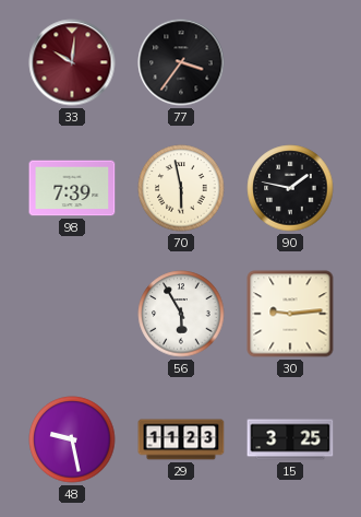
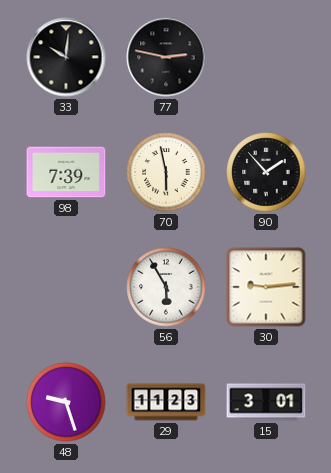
33 dial: burgundy -> black
77: 3:36 -> 2:47
90: 1:47 -> 1:53
48: 9:28 -> 9:27
15: 3:25 -> 3:01
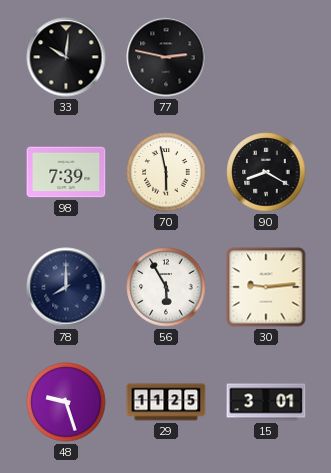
90: 1:53 -> 8:20
78: none -> 8:00
29: 11:23 -> 11:25
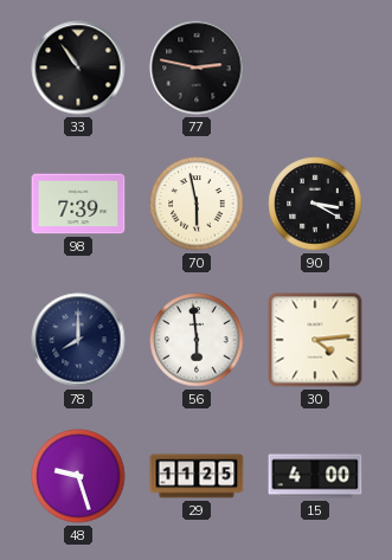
33: 10:01 -> 10:54
90: 8:20 -> 3:20
56: 5:55 -> 5:59
30: 9:14 -> 4:14
15: 3:01 -> 4:00
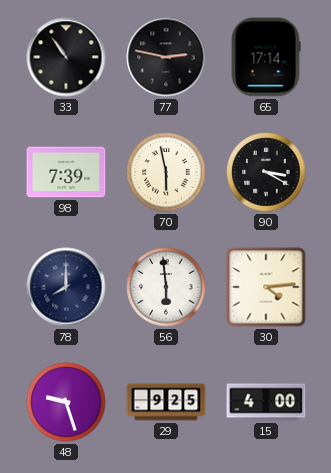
65: none -> 17:14
29: 11:25 -> 9:25
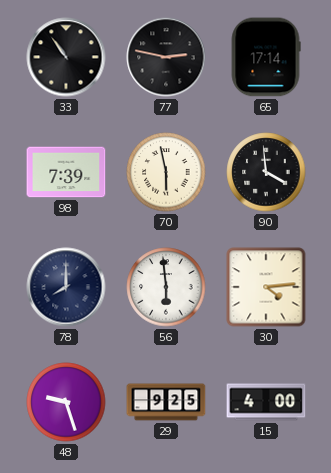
90: 3:20 -> 3:59
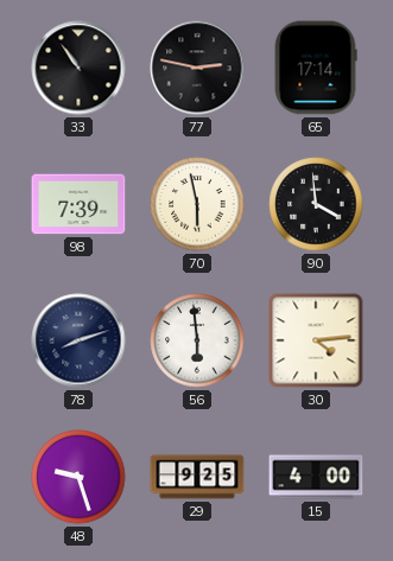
78: 8:00 -> 8:12
